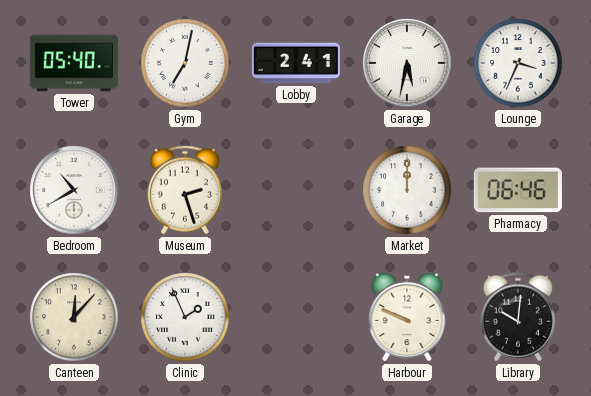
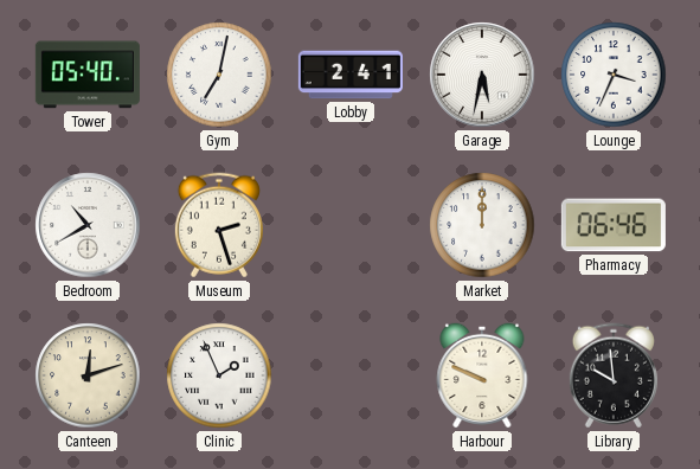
Canteen: 12:07 -> 12:12
Library: 10:01 -> 9:59
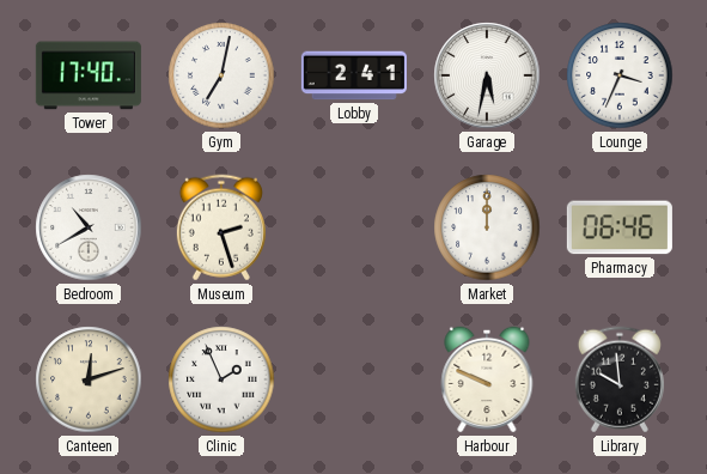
Tower: 05:40 -> 17:40
